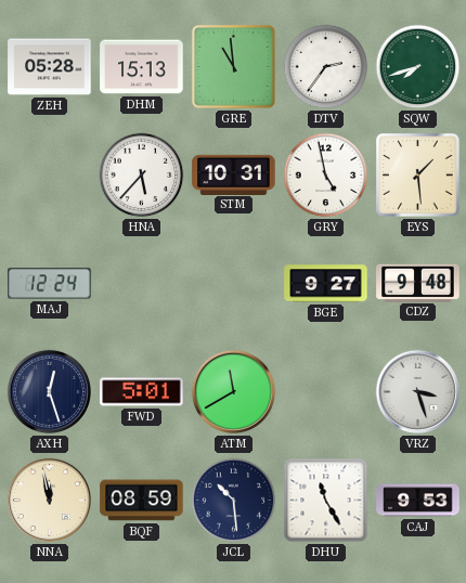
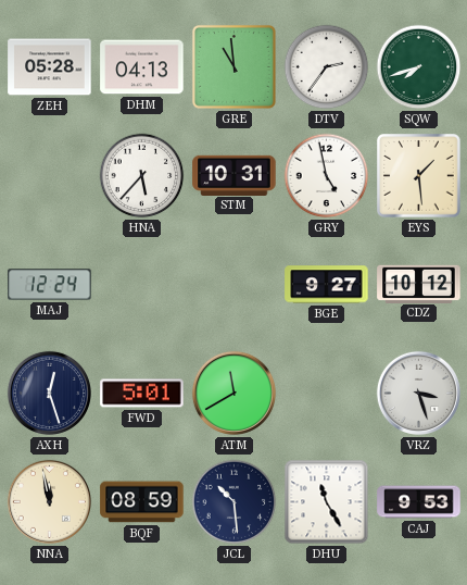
DHM: 15:13 -> 04:13
CDZ: 9:48 -> 10:12
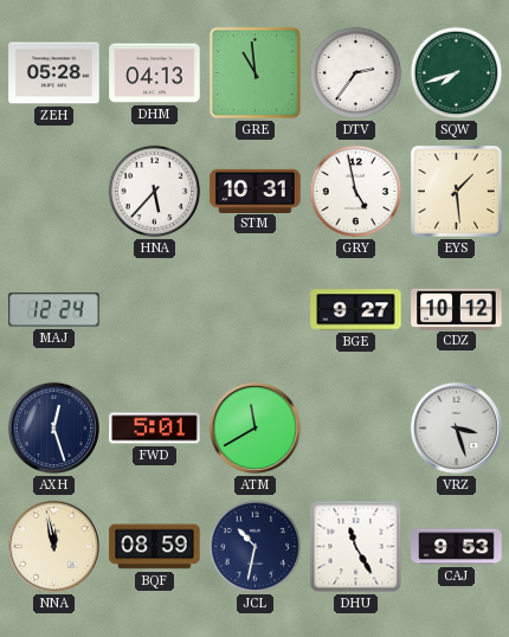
JCL: 10:29 -> 10:32
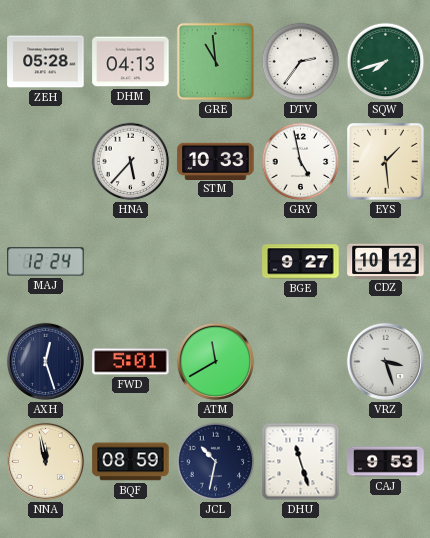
STM: 10:31 -> 10:33
DHU: 11:25 -> 11:27
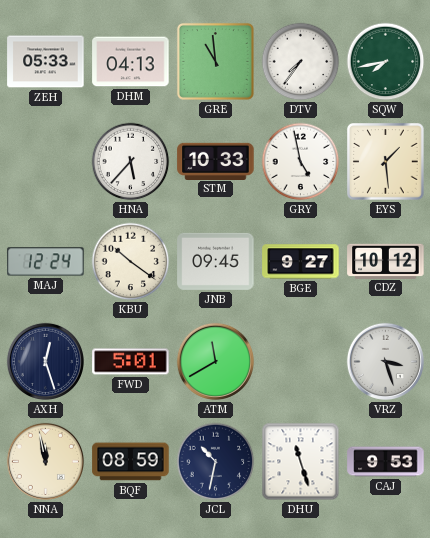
ZEH: 05:28 -> 05:33
DTV: 2:36 -> 7:36
SQW: 7:42 -> 7:43
KBU: none -> 10:21
JNB: none -> 09:45
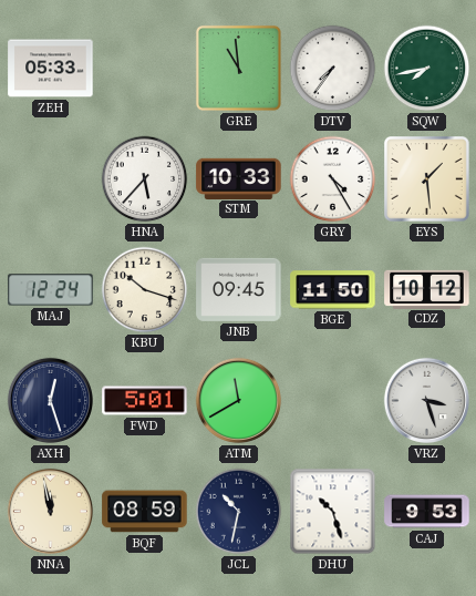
DHM: 04:13 -> none
GRY: 4:58 -> 4:25
KBU: 10:21 -> 10:18
BGE: 9:27 -> 11:50
DHU: 11:27 -> 10:27
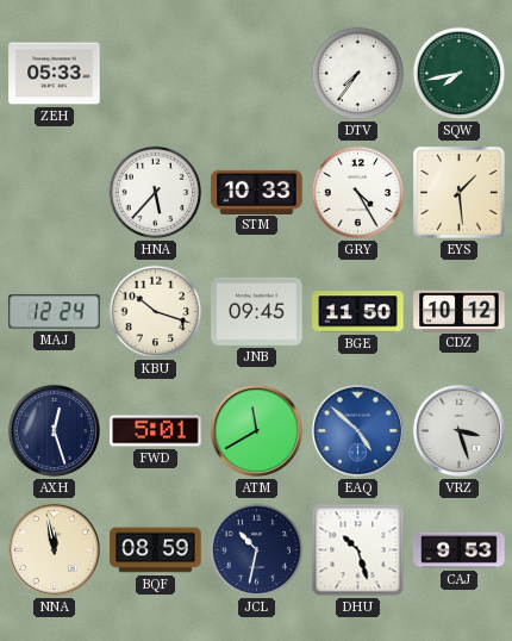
GRE: 10:59 -> none
EAQ: none -> 4:52
